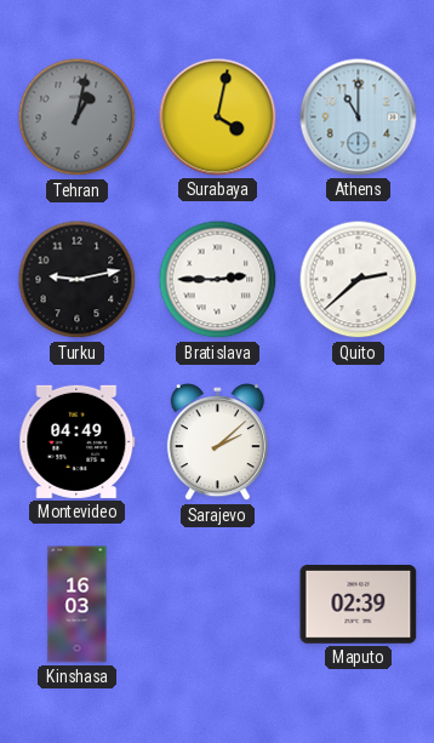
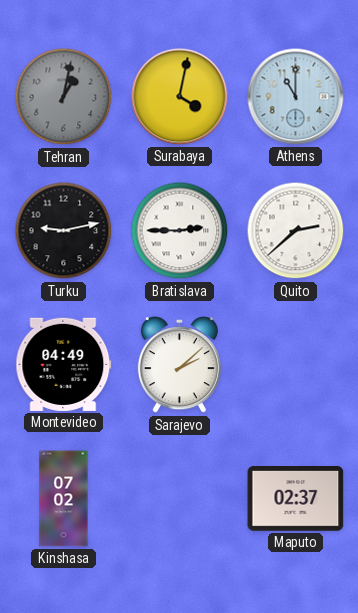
Kinshasa: 16:03 -> 07:02
Maputo: 02:39 -> 02:37
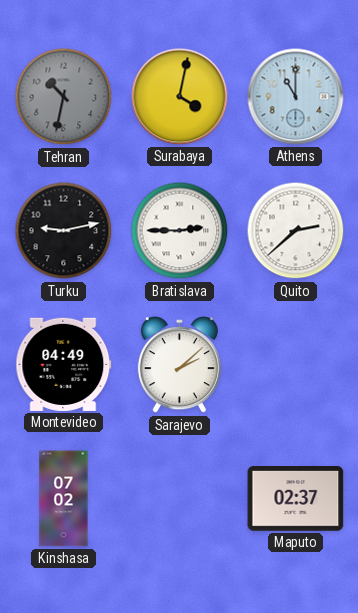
Tehran: 1:02 -> 10:32
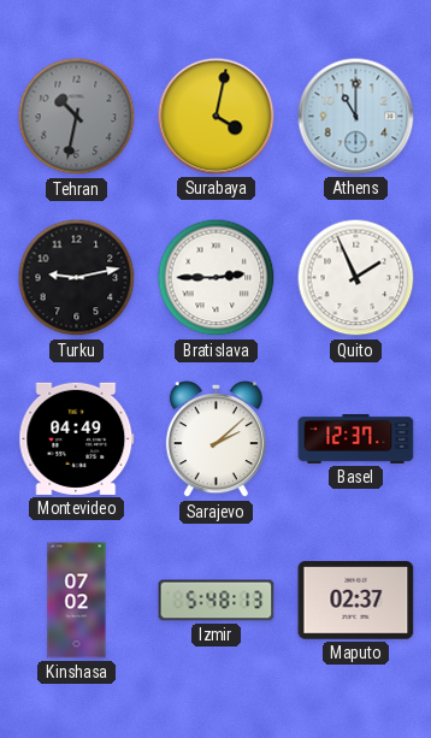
Quito: 2:38 -> 1:56
Basel: none -> 12:37
Izmir: none -> 5:48
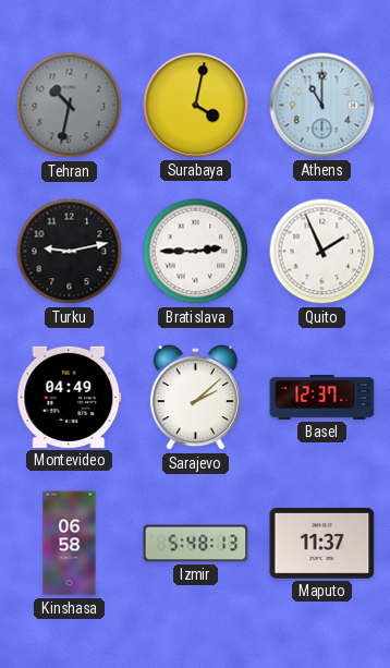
Kinshasa: 07:02 -> 06:58
Maputo: 02:37 -> 11:37
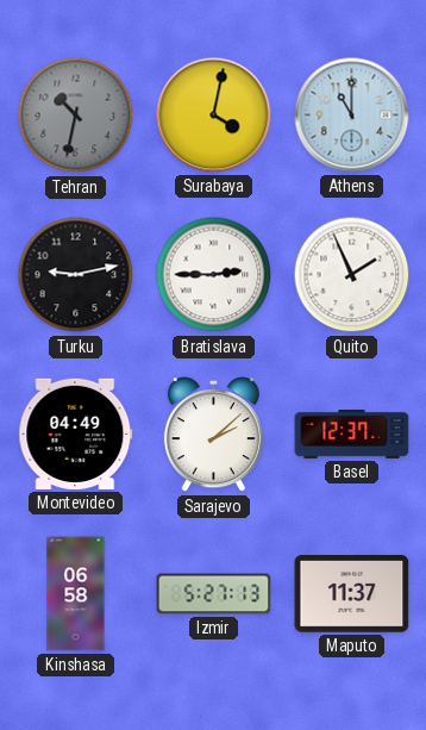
Izmir: 5:48 -> 5:27
